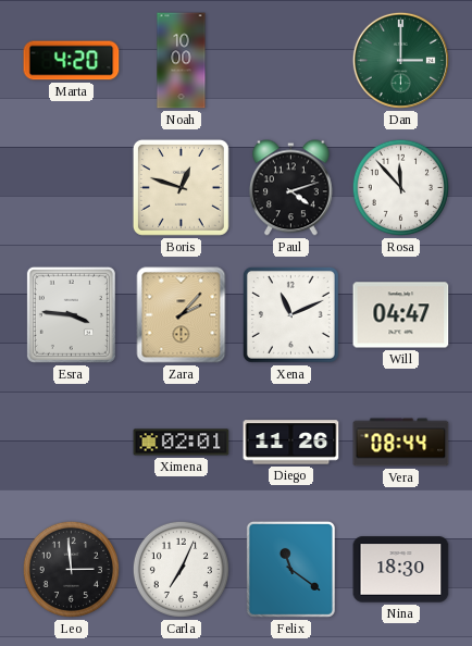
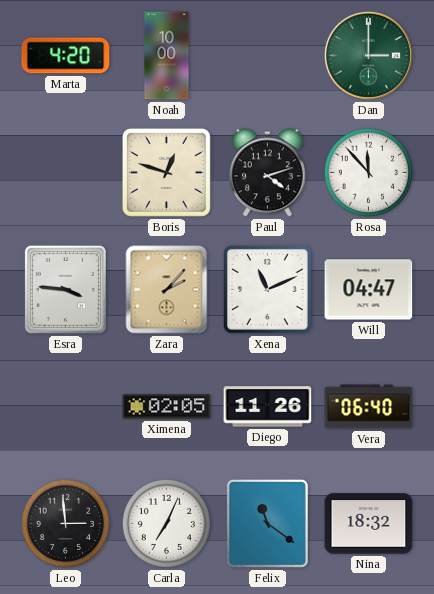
Ximena: 02:01 -> 02:05
Vera: 08:44 -> 06:40
Nina: 18:30 -> 18:32
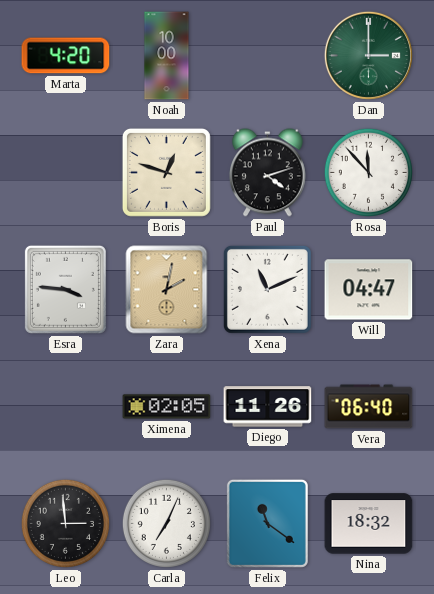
Zara: 2:07 -> 2:02
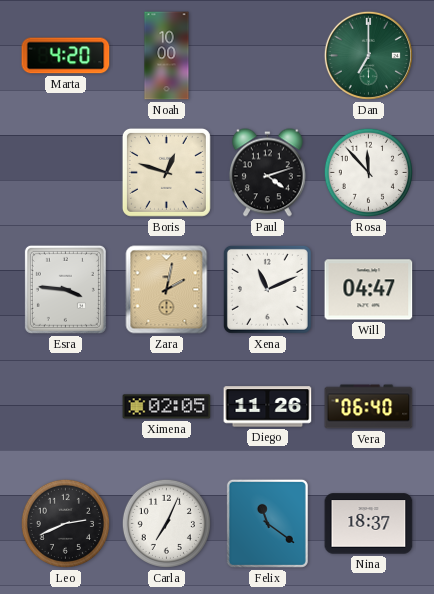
Dan: 3:00 -> 7:00
Leo: 2:59 -> 2:41
Nina: 18:32 -> 18:37
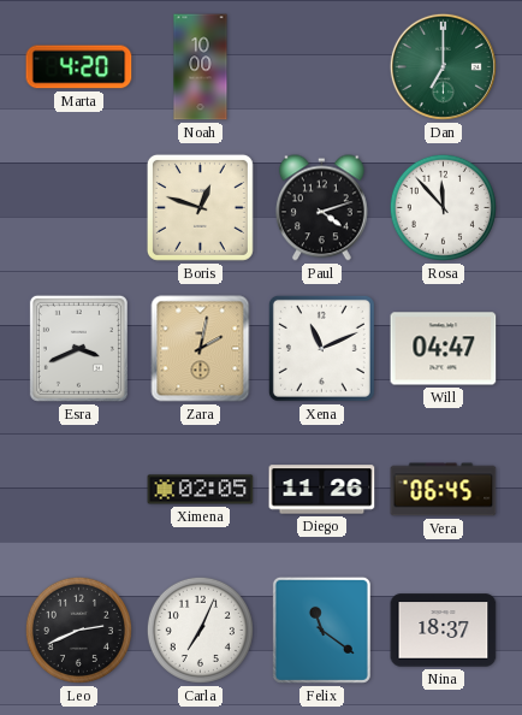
Esra: 3:46 -> 3:41
Vera: 06:40 -> 06:45
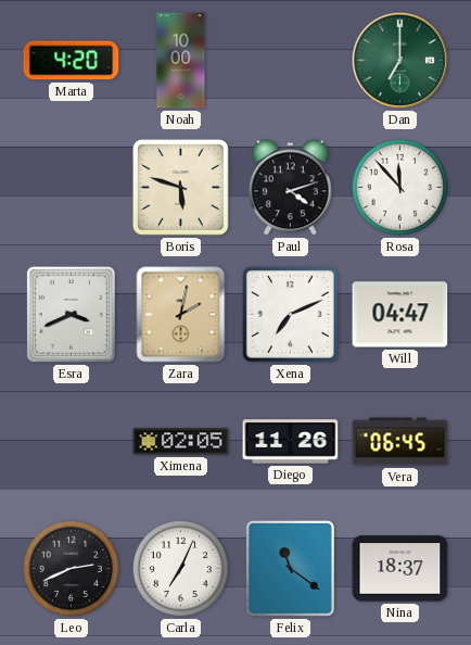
Boris: 12:48 -> 5:48
Xena: 11:11 -> 7:11
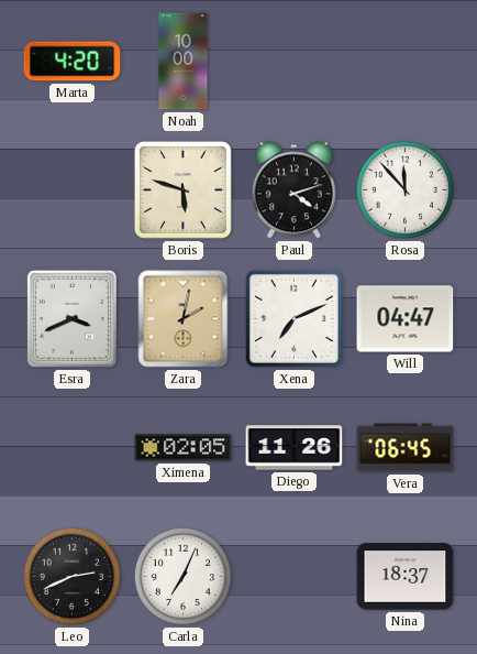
Dan: 7:00 -> none
Felix: 11:21 -> none
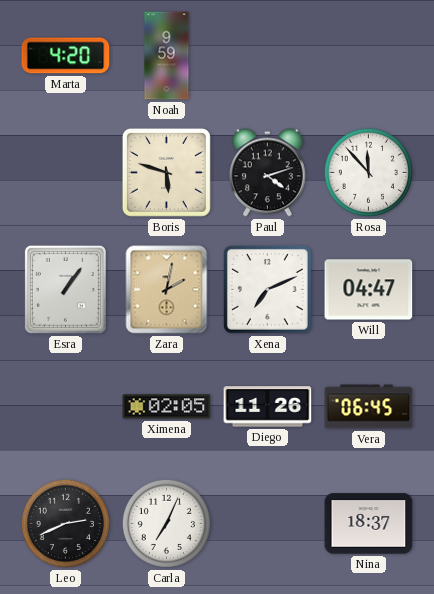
Noah: 10:00 -> 9:59
Esra: 3:41 -> 1:06
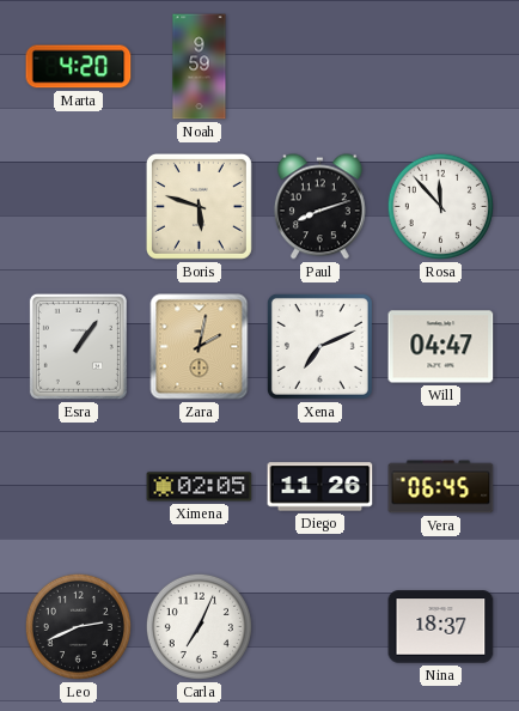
Paul: 4:12 -> 8:12
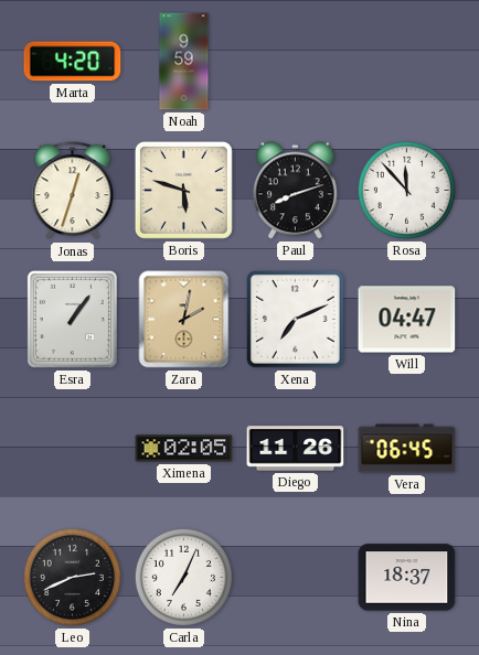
Jonas: none -> 12:33
